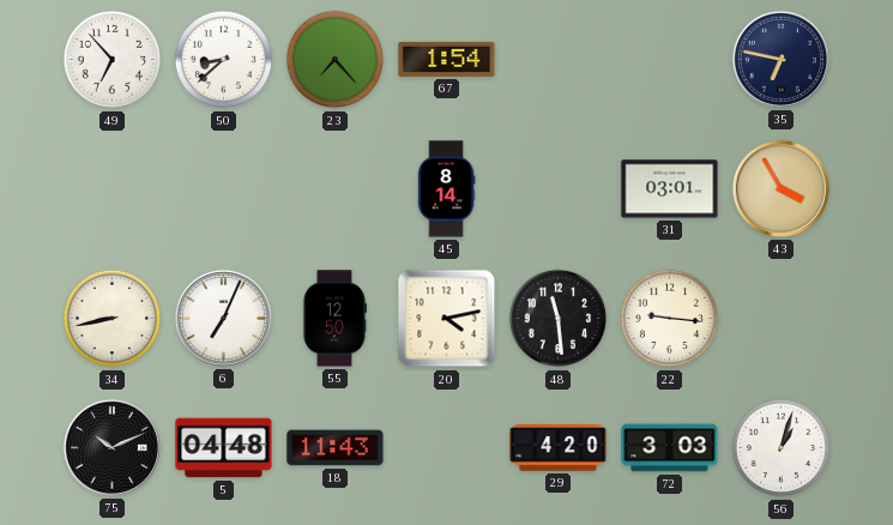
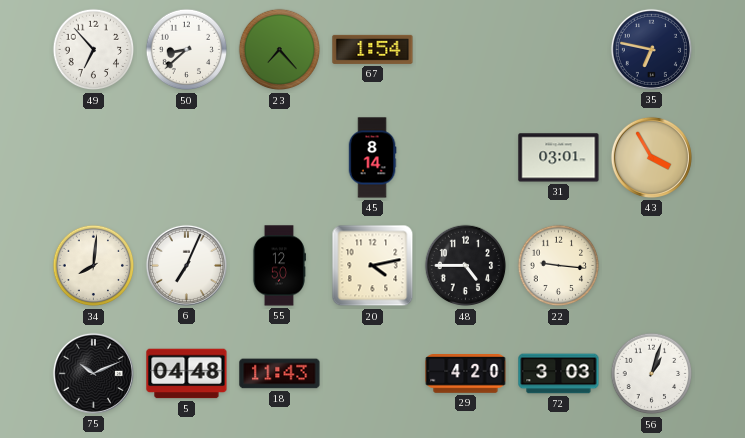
34: 8:43 -> 8:01
48: 11:29 -> 4:45
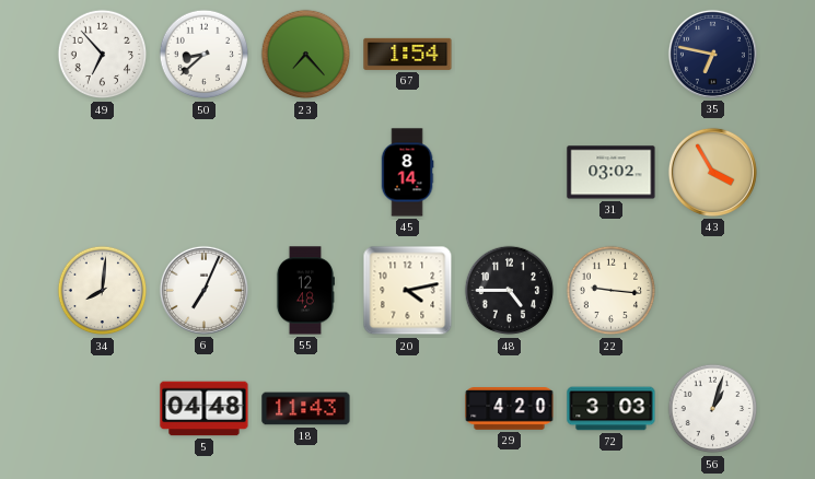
31: 03:01 -> 03:02
55: 12:50 -> 12:48
75: 10:11 -> none
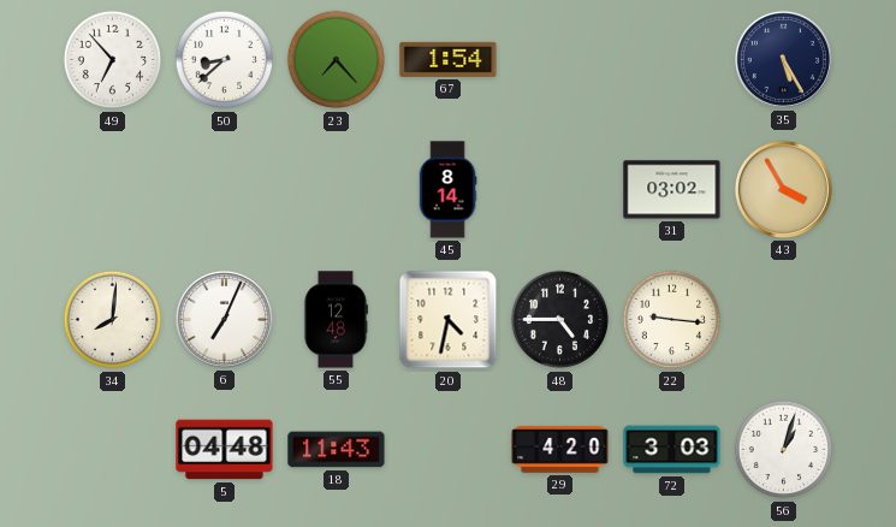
35: 6:47 -> 5:25
20: 4:13 -> 4:32
